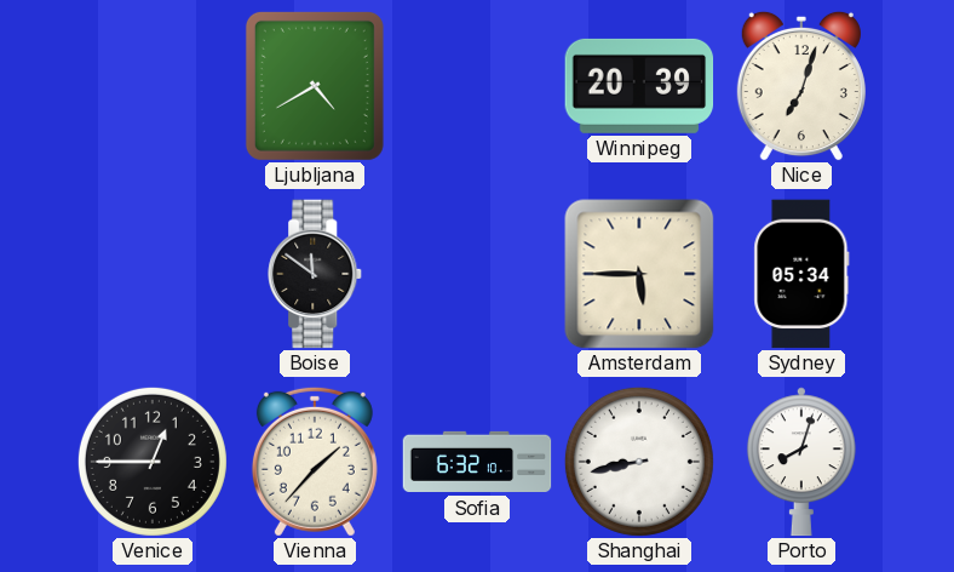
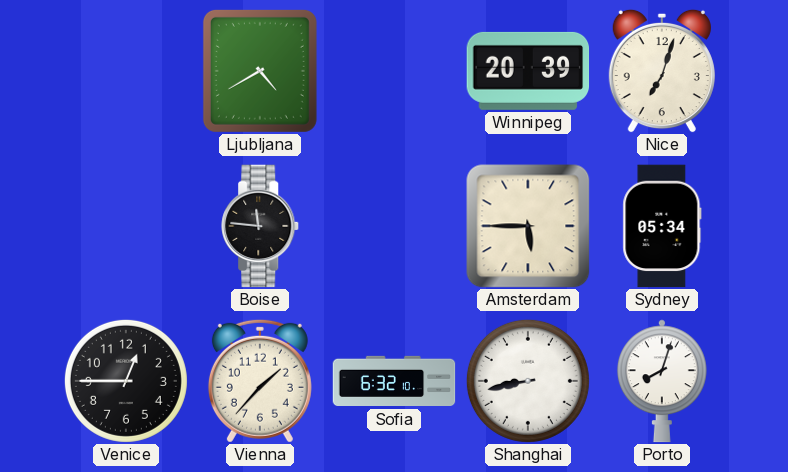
Boise: 11:51 -> 11:46
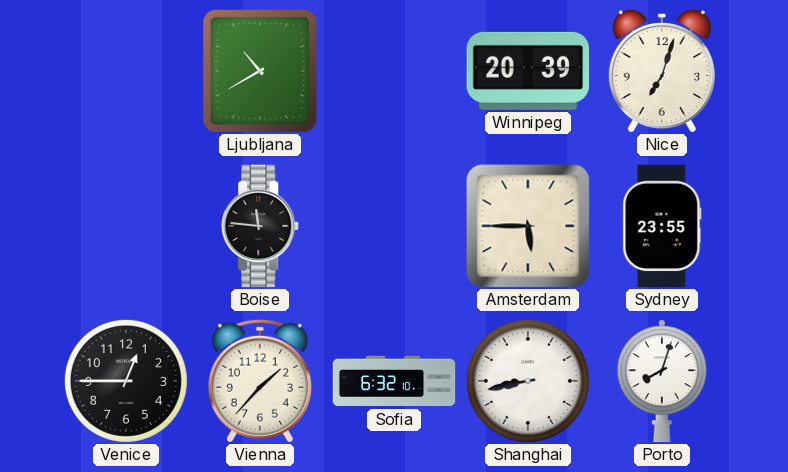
Ljubljana: 4:40 -> 10:40
Sydney: 05:34 -> 23:55
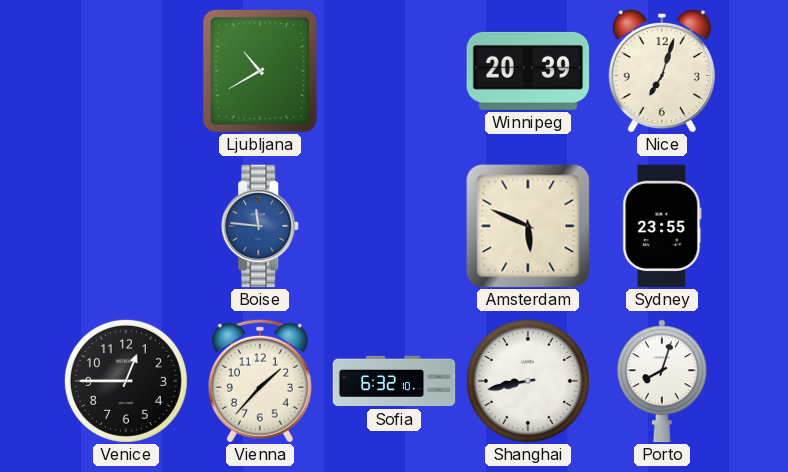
Boise dial: black -> blue
Amsterdam: 5:45 -> 5:49
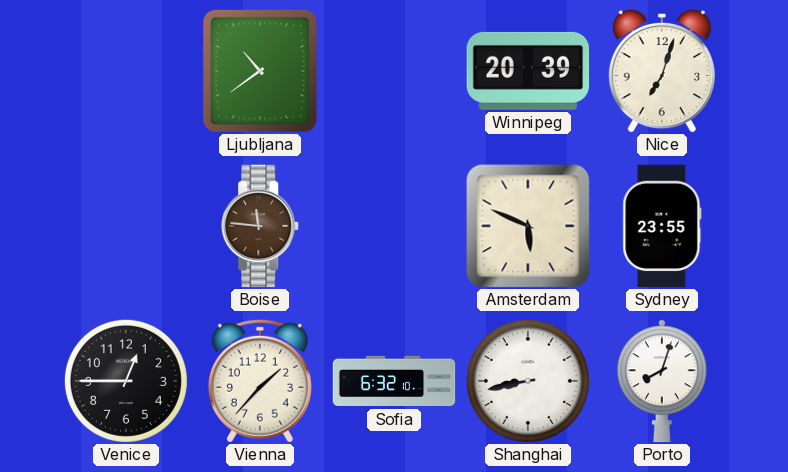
Ljubljana: 10:40 -> 10:39
Boise dial: blue -> brown
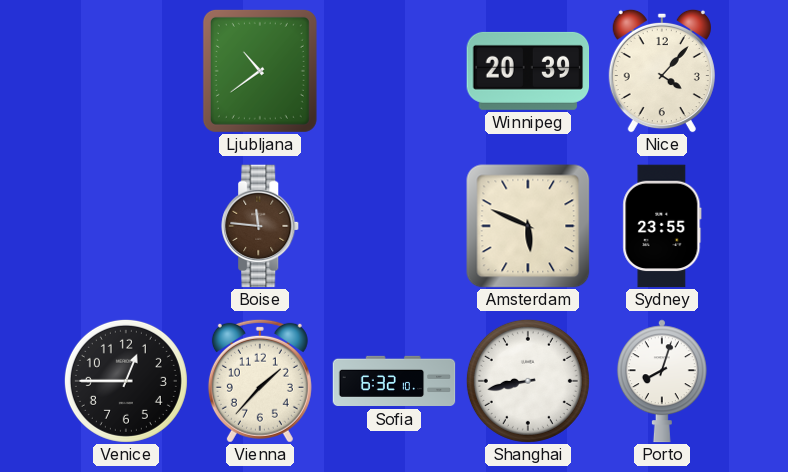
Nice: 7:03 -> 4:07
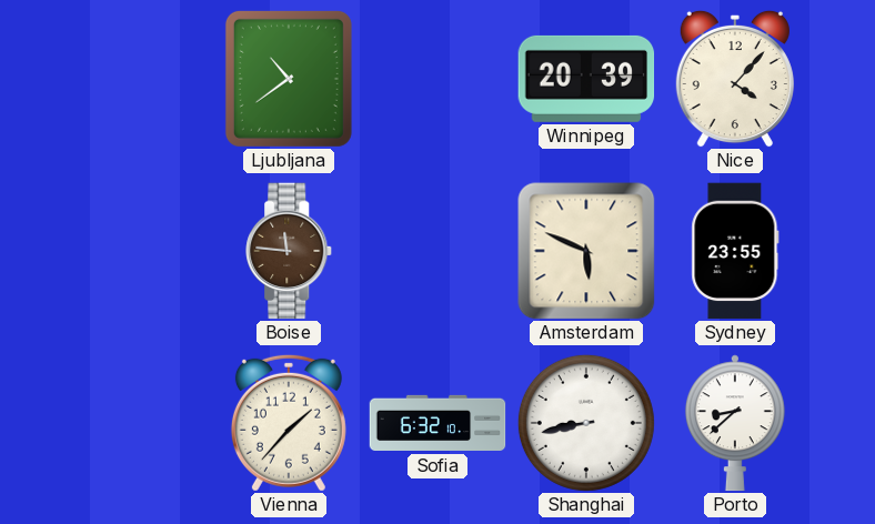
Venice: 12:45 -> none
Porto: 8:03 -> 8:38
